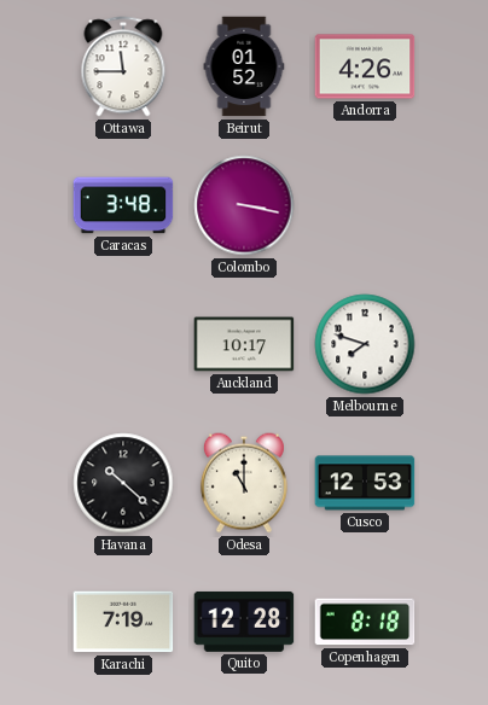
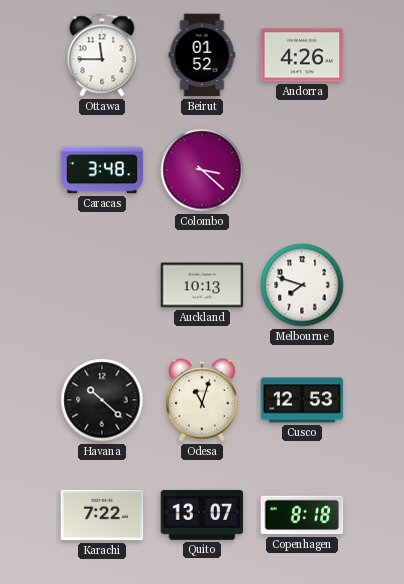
Colombo: 3:17 -> 3:22
Auckland: 10:17 -> 10:13
Odesa: 11:00 -> 11:03
Karachi: 7:19 -> 7:22
Quito: 12:28 -> 13:07
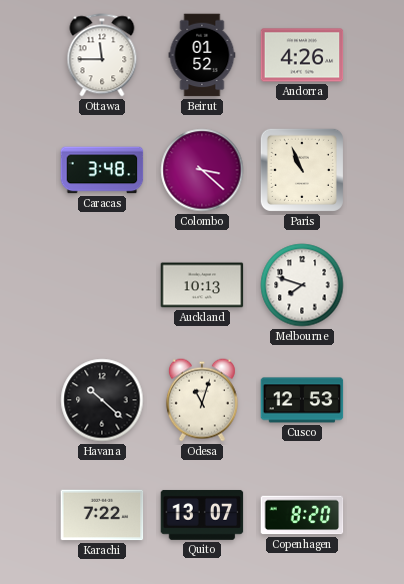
Paris: none -> 10:56
Copenhagen: 8:18 -> 8:20
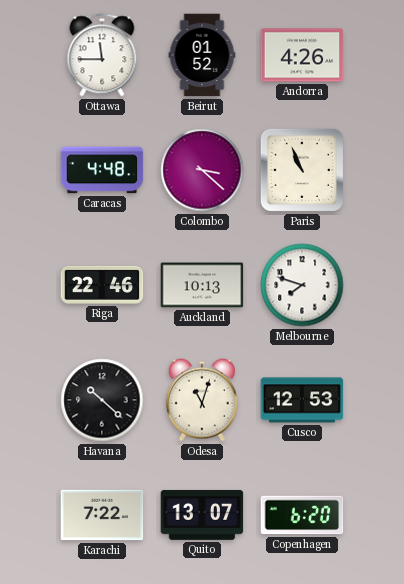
Caracas: 3:48 -> 4:48
Riga: none -> 22:46
Copenhagen: 8:20 -> 6:20
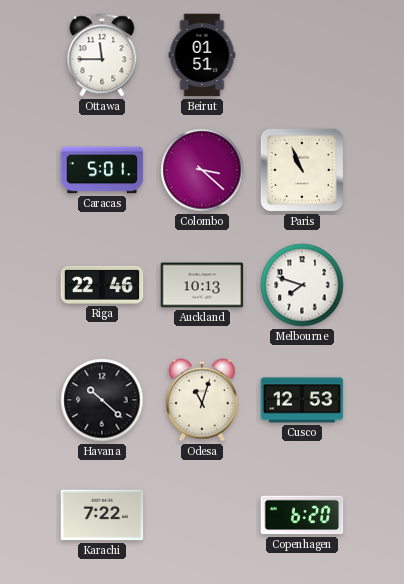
Beirut: 01:52 -> 01:51
Andorra: 4:26 -> none
Caracas: 4:48 -> 5:01
Quito: 13:07 -> none
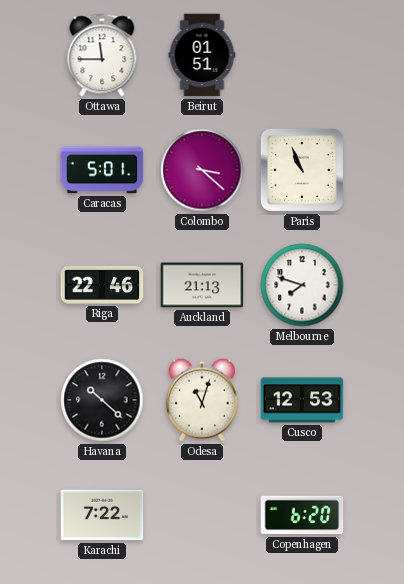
Auckland: 10:13 -> 21:13
